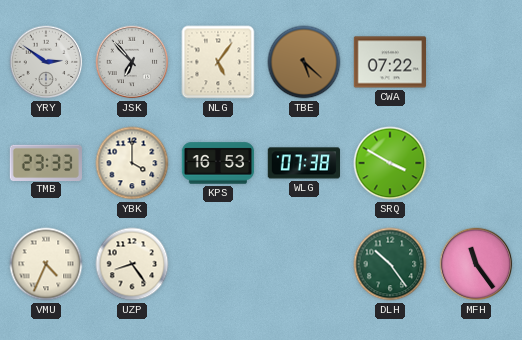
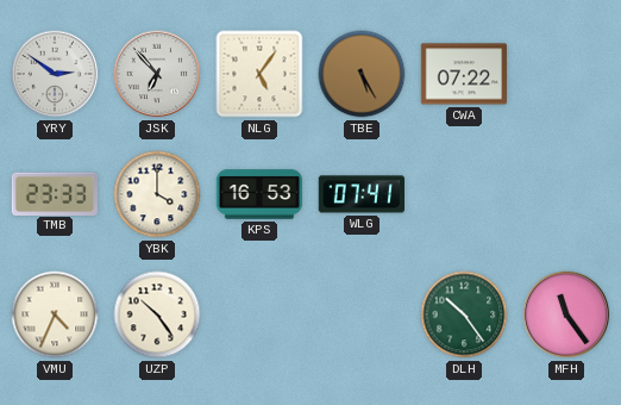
TBE: 5:22 -> 5:25
WLG: 07:38 -> 07:41
SRQ: 3:50 -> none
UZP: 8:24 -> 10:24
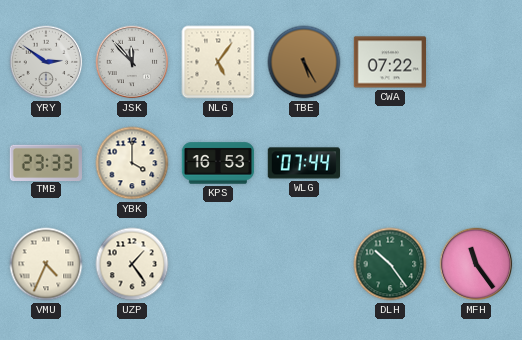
JSK: 6:53 -> 11:53
WLG: 07:41 -> 07:44
UZP: 10:24 -> 1:24
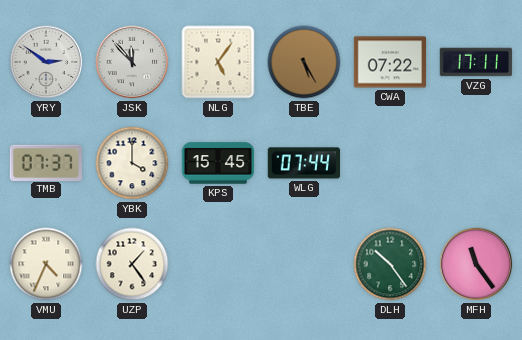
VZG: none -> 17:11
TMB: 23:33 -> 07:37
KPS: 16:53 -> 15:45
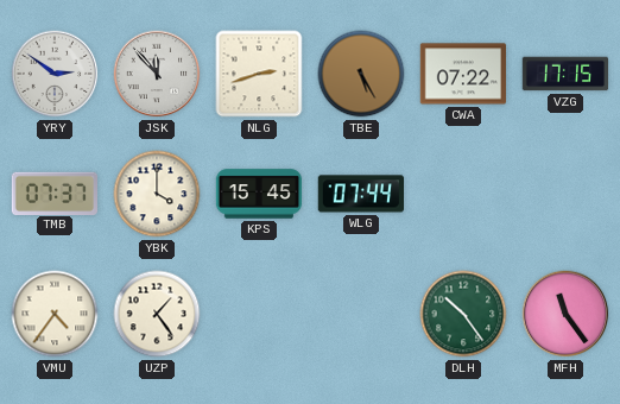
NLG: 5:06 -> 2:42
VZG: 17:11 -> 17:15
VMU: 4:34 -> 4:36
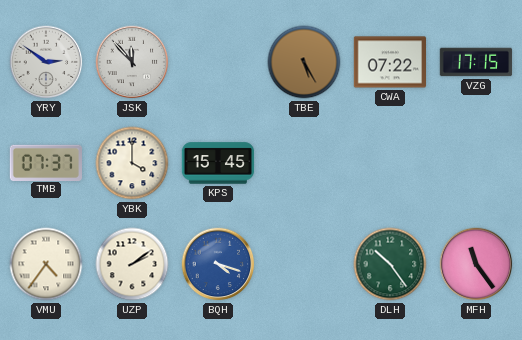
NLG: 2:42 -> none
WLG: 07:44 -> none
UZP: 1:24 -> 2:09
BQH: none -> 4:18
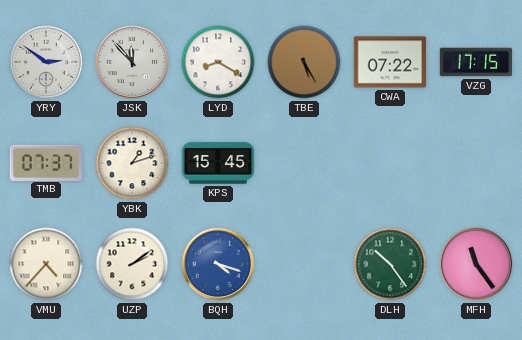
LYD: none -> 8:20
YBK: 4:00 -> 1:12
VMU: 4:36 -> 4:37
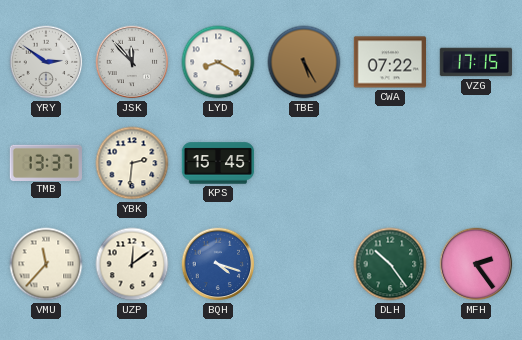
TMB: 07:37 -> 13:37
YBK: 1:12 -> 2:31
VMU: 4:37 -> 11:37
UZP: 2:09 -> 12:09
MFH: 11:24 -> 2:24
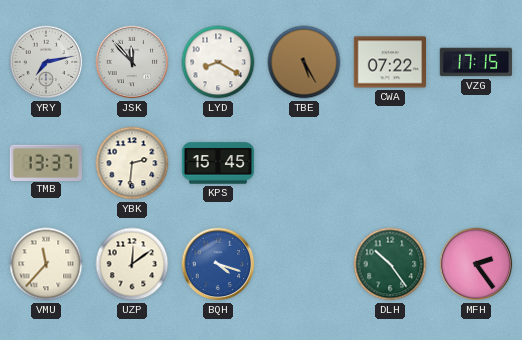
YRY: 2:51 -> 7:13
